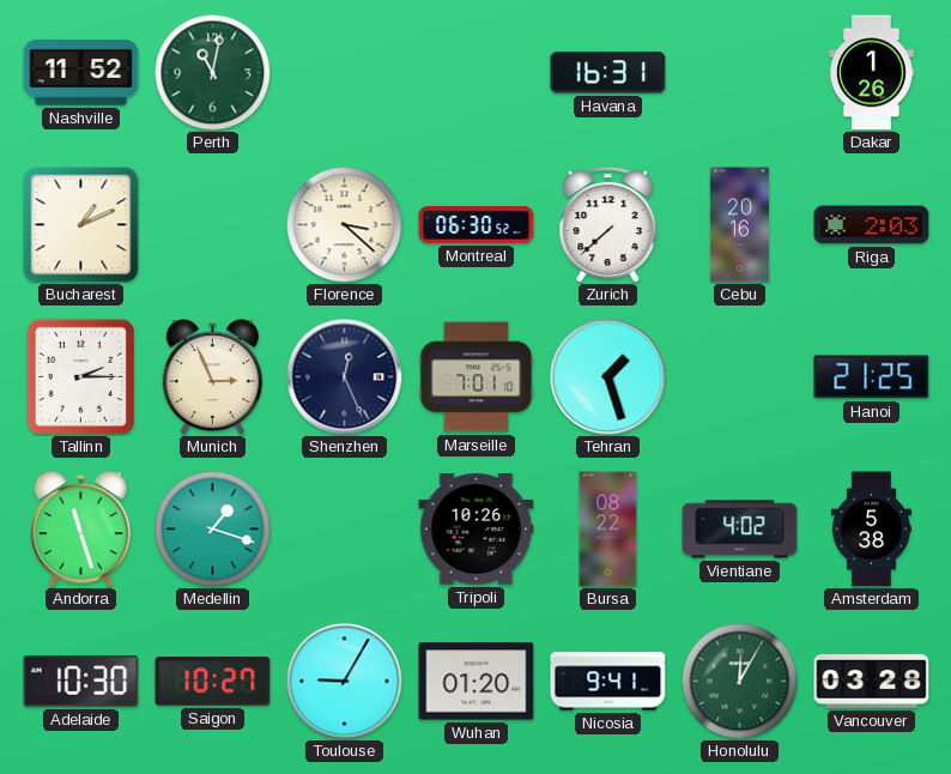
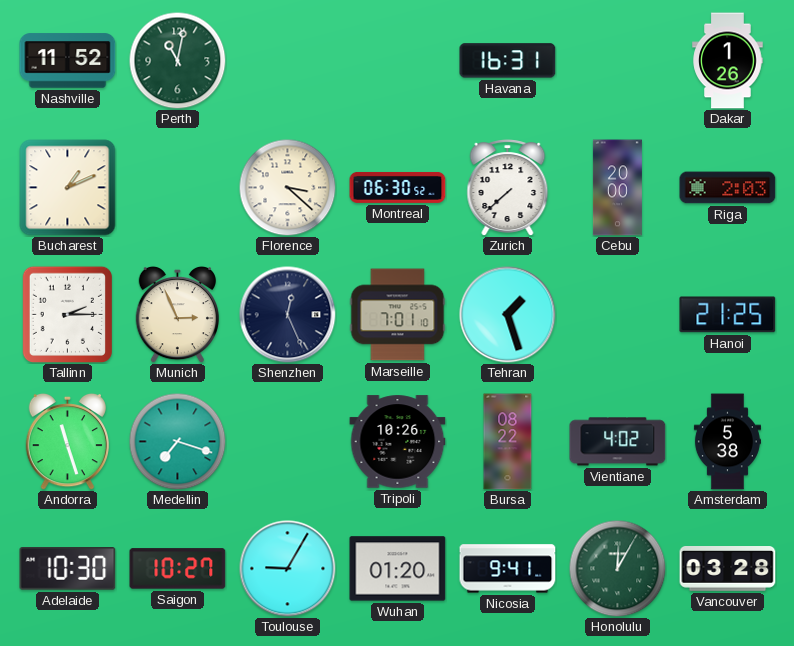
Cebu: 20:16 -> 20:00
Medellin: 1:18 -> 7:18
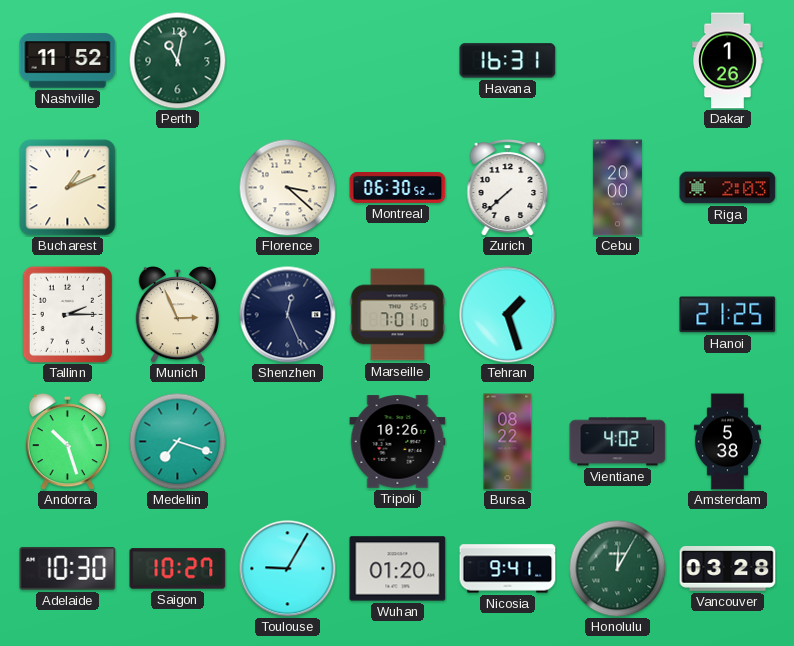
Andorra: 11:27 -> 10:27
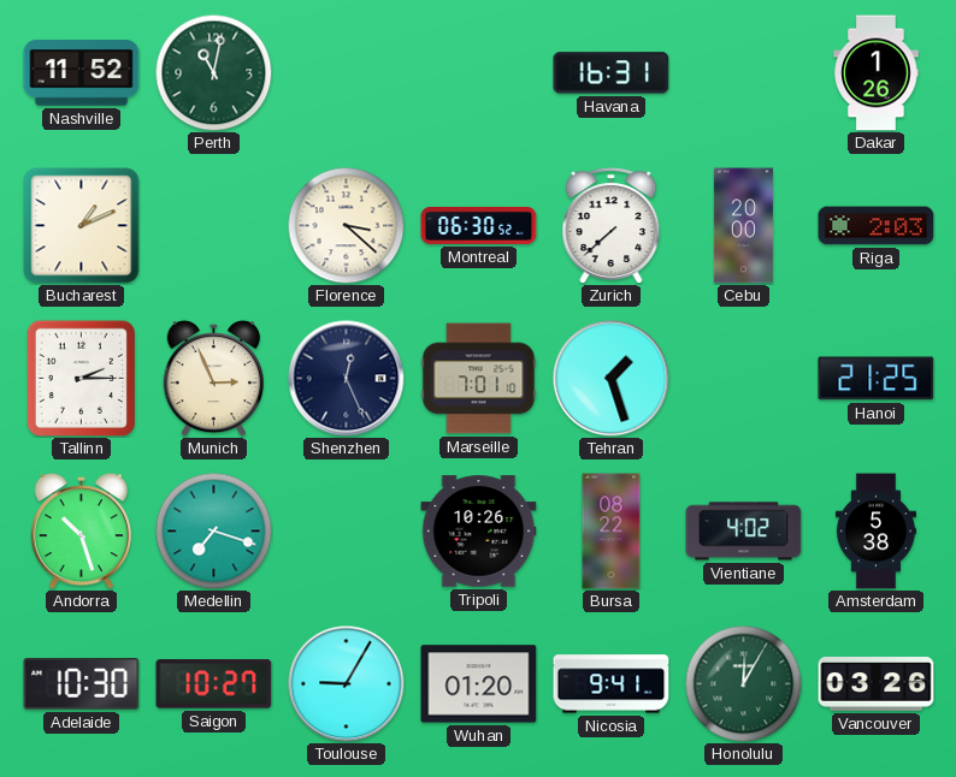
Vancouver: 03:28 -> 03:26
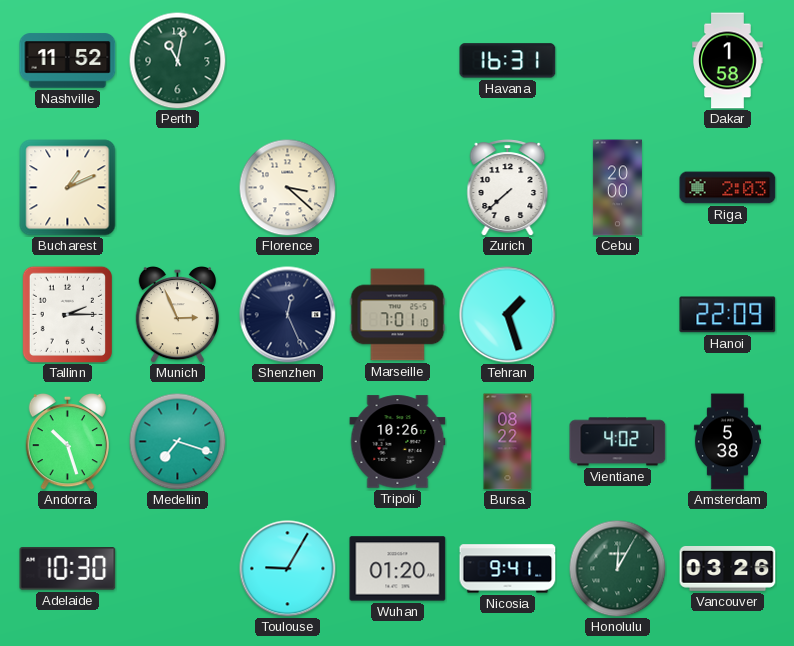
Dakar: 1:26 -> 1:58
Montreal: 06:30 -> none
Hanoi: 21:25 -> 22:09
Saigon: 10:27 -> none
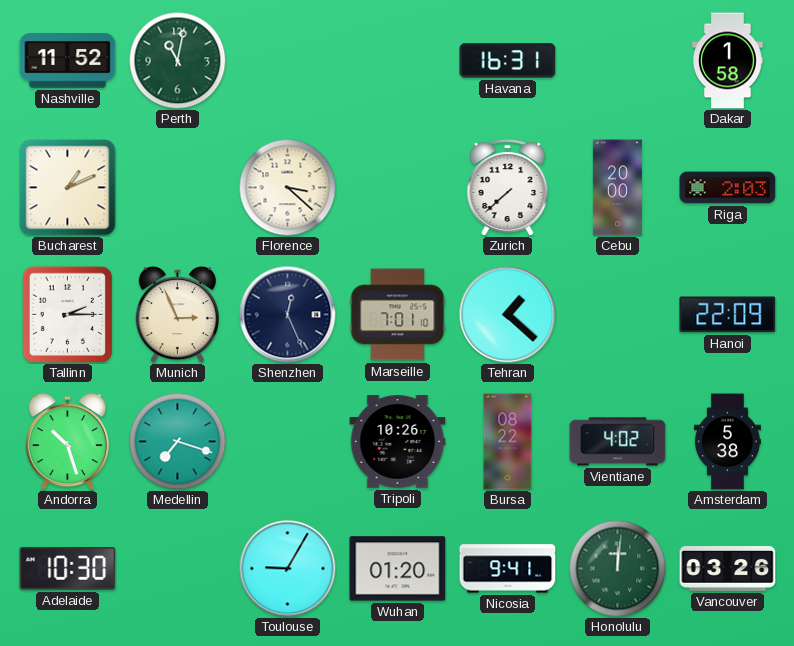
Tehran: 1:27 -> 1:22
Honolulu: 12:05 -> 12:01
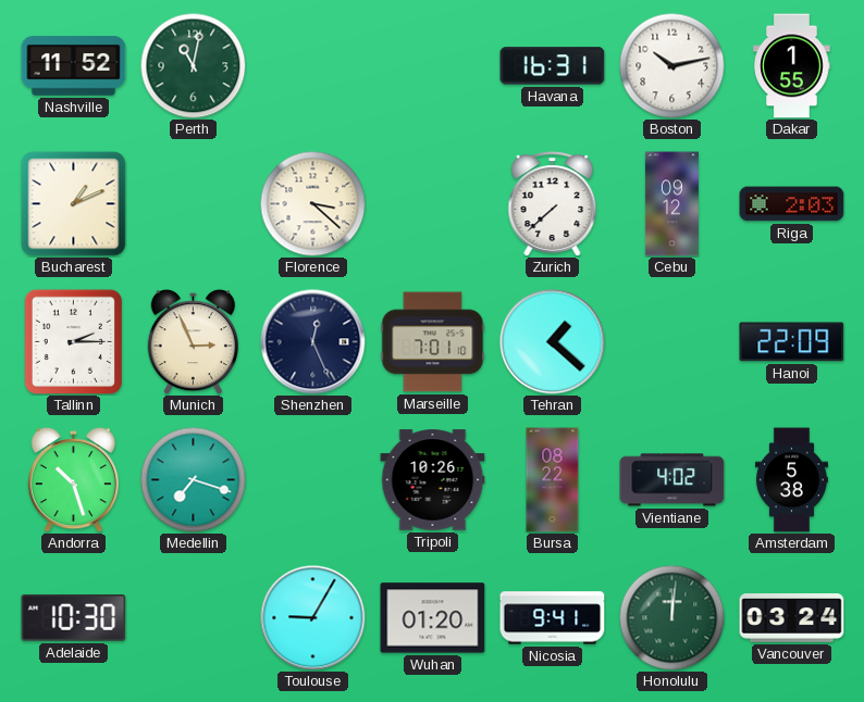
Boston: none -> 10:13
Dakar: 1:58 -> 1:55
Cebu: 20:00 -> 09:12
Vancouver: 03:26 -> 03:24
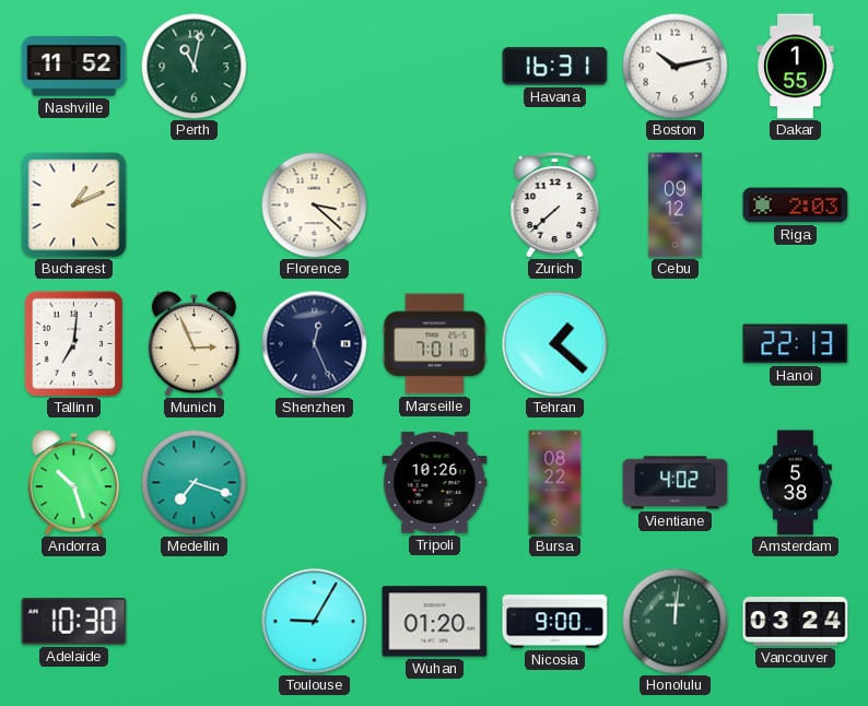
Tallinn: 2:15 -> 7:01
Hanoi: 22:09 -> 22:13
Nicosia: 9:41 -> 9:00
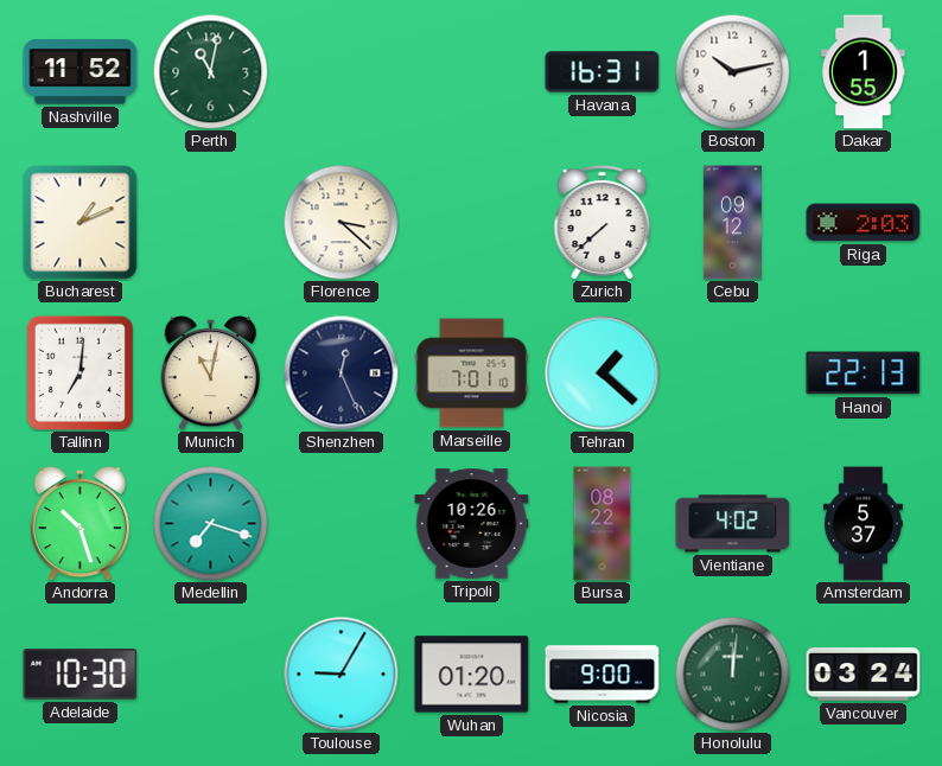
Munich: 2:56 -> 11:02
Amsterdam: 5:38 -> 5:37
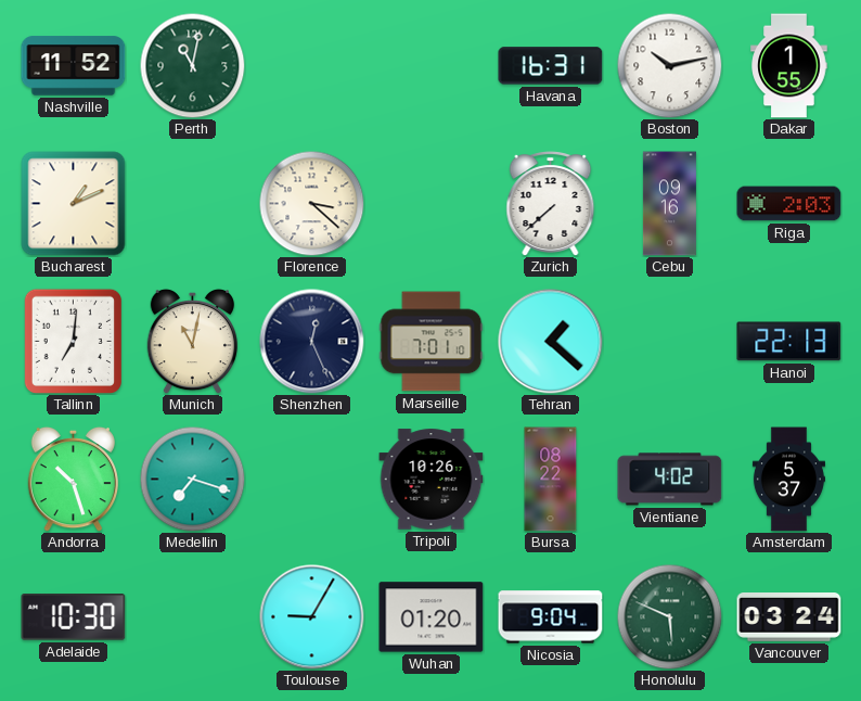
Cebu: 09:12 -> 09:16
Nicosia: 9:00 -> 9:04
Honolulu: 12:01 -> 5:49
